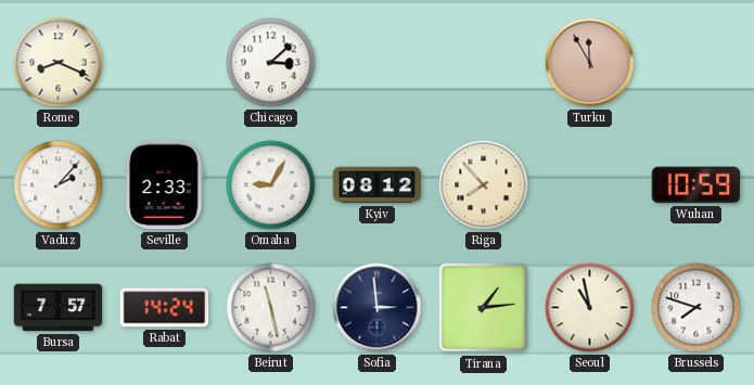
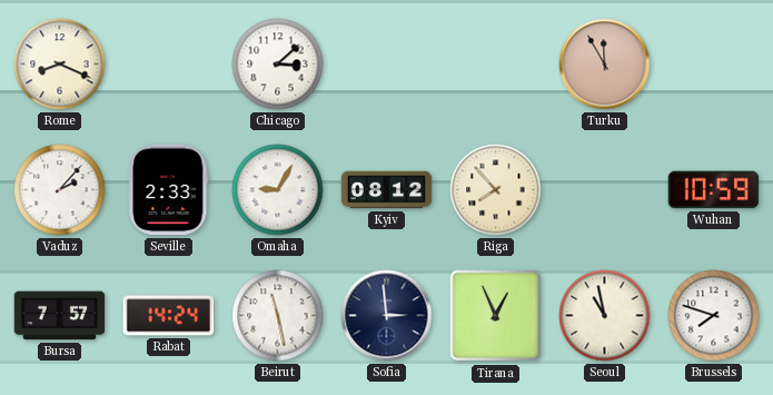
Tirana: 1:14 -> 12:56
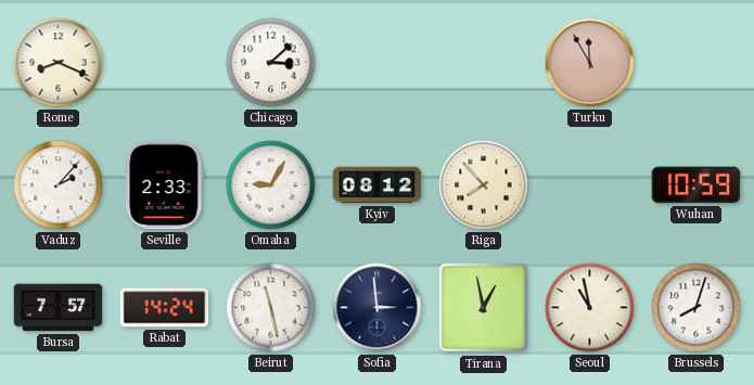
Tirana: 12:56 -> 12:58
Brussels: 7:48 -> 8:03
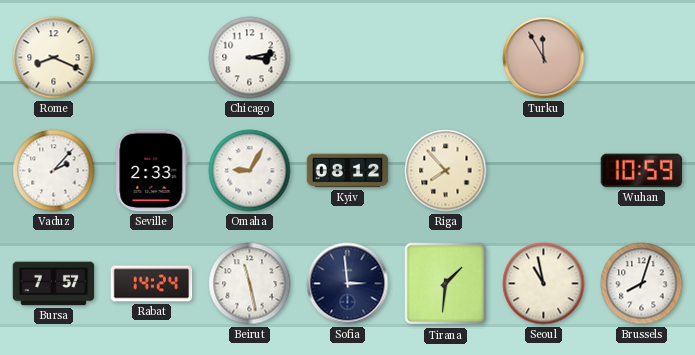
Chicago: 3:08 -> 3:13
Tirana: 12:58 -> 1:31
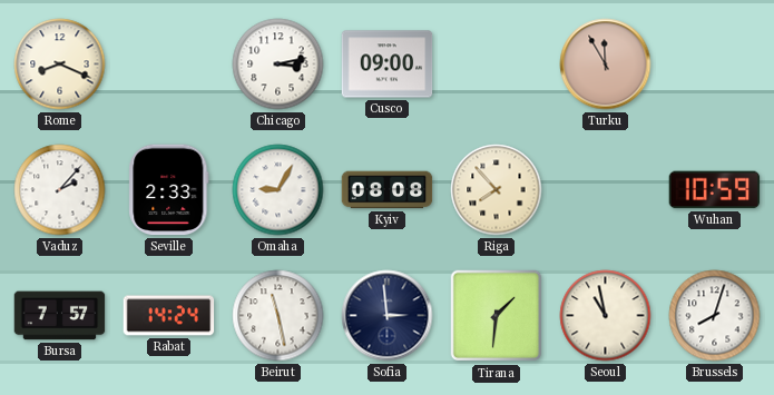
Cusco: none -> 09:00
Kyiv: 08:12 -> 08:08
